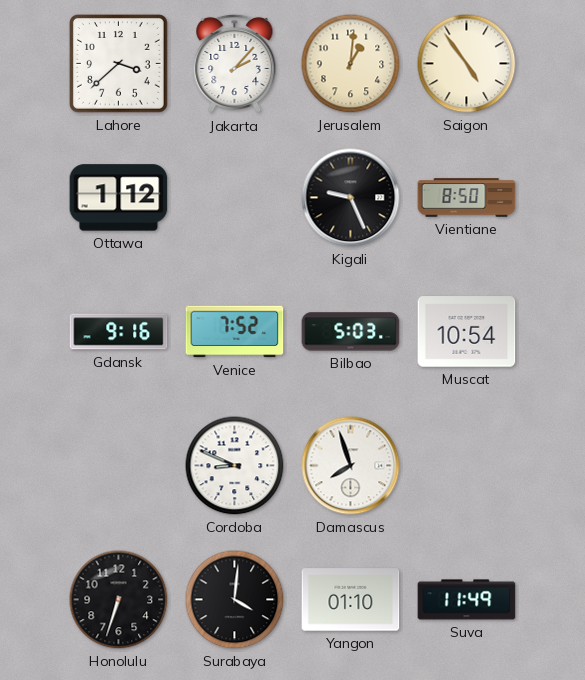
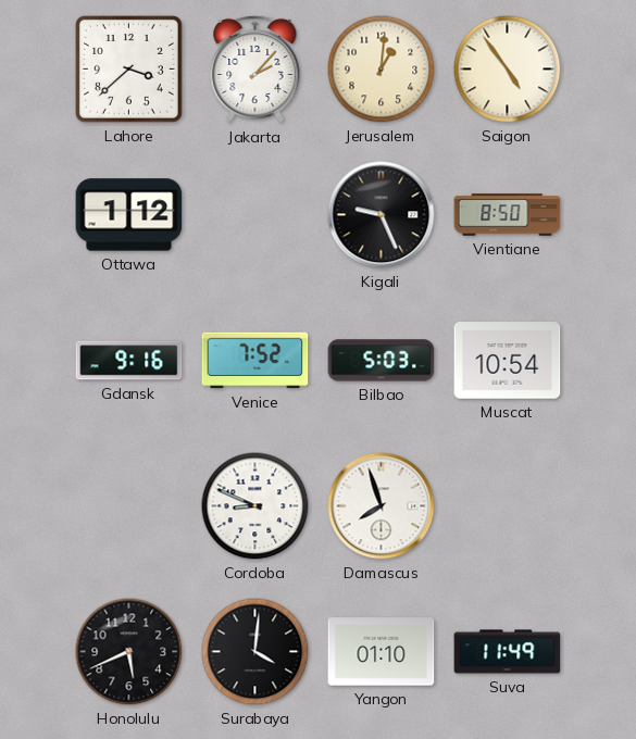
Honolulu: 6:33 -> 5:41
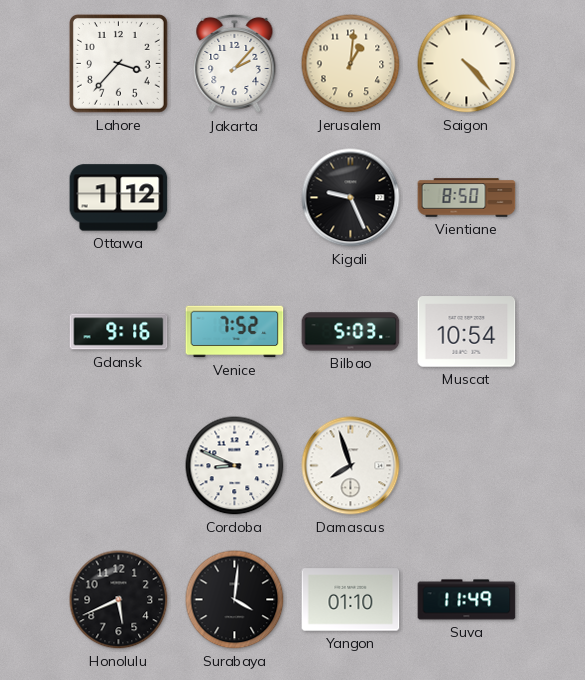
Lahore: 3:38 -> 3:37
Saigon: 4:54 -> 4:23
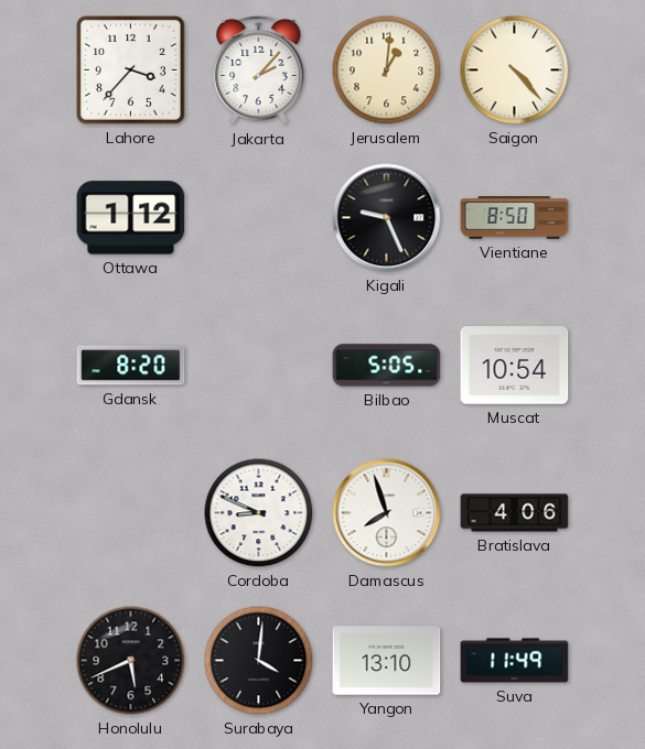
Gdansk: 9:16 -> 8:20
Venice: 7:52 -> none
Bilbao: 5:03 -> 5:05
Bratislava: none -> 4:06
Yangon: 01:10 -> 13:10
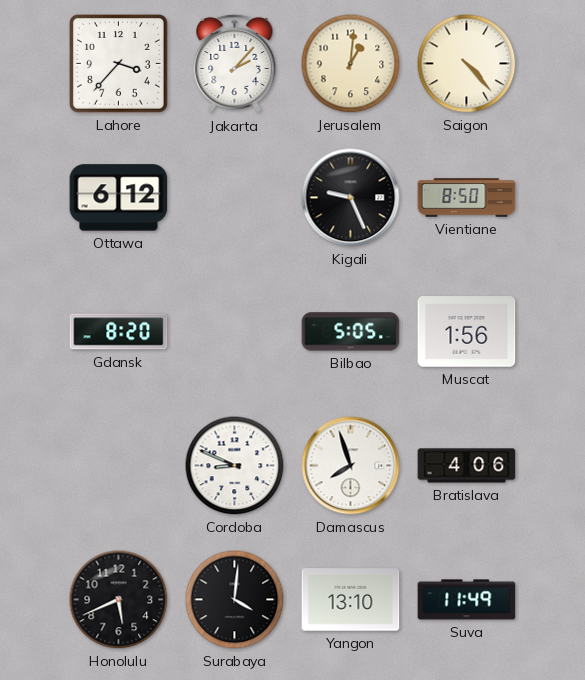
Ottawa: 1:12 -> 6:12
Muscat: 10:54 -> 1:56
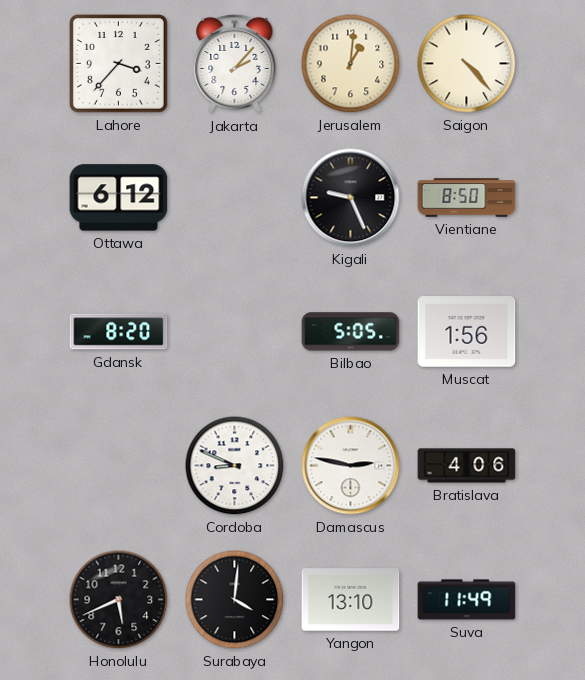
Damascus: 7:57 -> 2:47
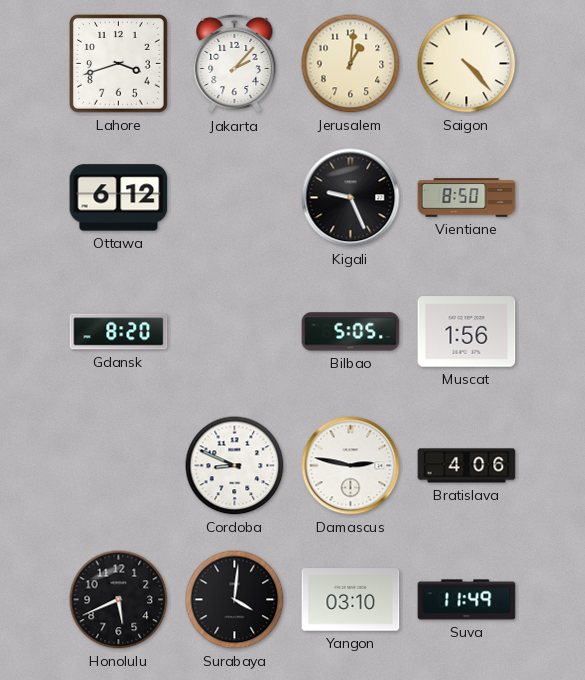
Lahore: 3:37 -> 3:42
Yangon: 13:10 -> 03:10
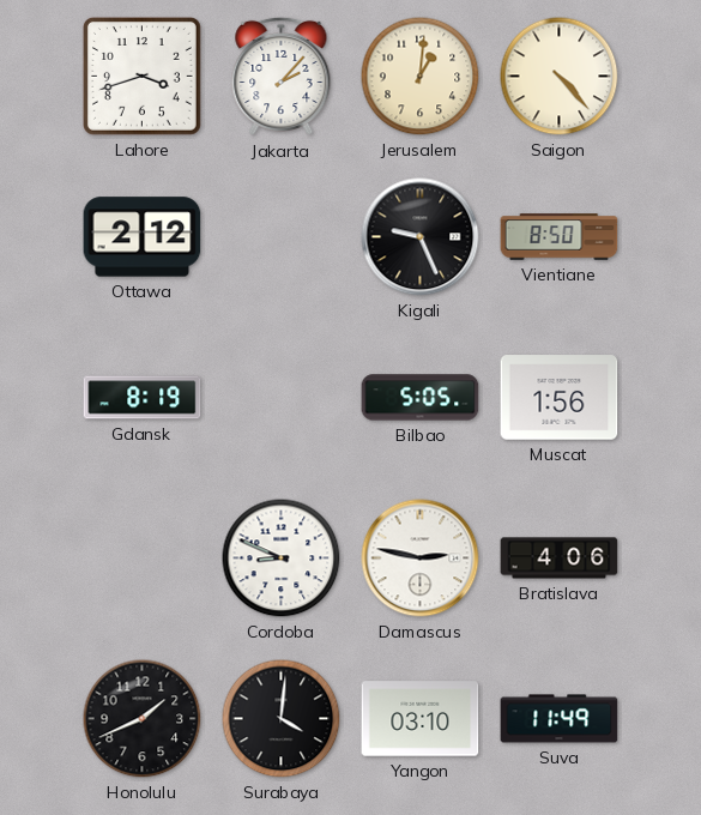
Ottawa: 6:12 -> 2:12
Gdansk: 8:20 -> 8:19
Honolulu: 5:41 -> 1:41
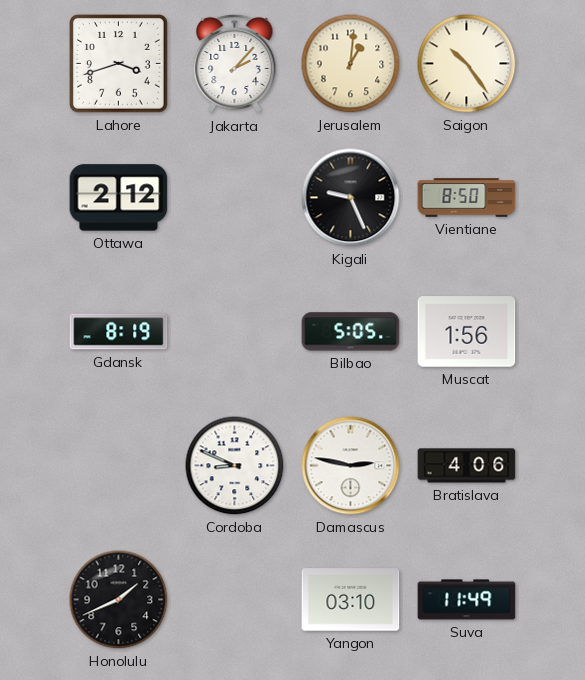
Saigon: 4:23 -> 10:24
Surabaya: 4:01 -> none
